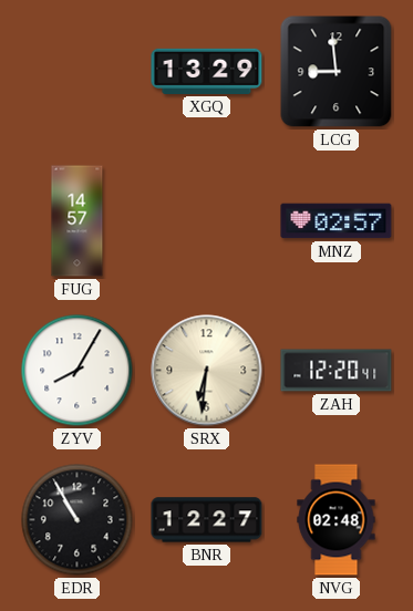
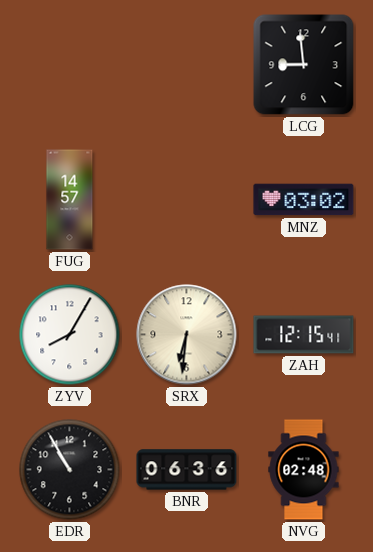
XGQ: 13:29 -> none
MNZ: 02:57 -> 03:02
ZAH: 12:20 -> 12:15
BNR: 12:27 -> 06:36
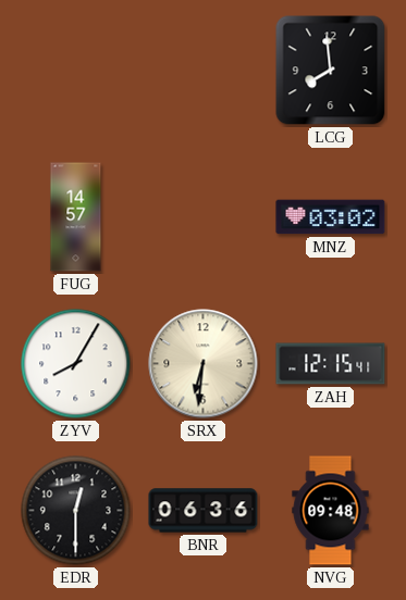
LCG: 8:59 -> 7:59
EDR: 10:55 -> 12:30
NVG: 02:48 -> 09:48
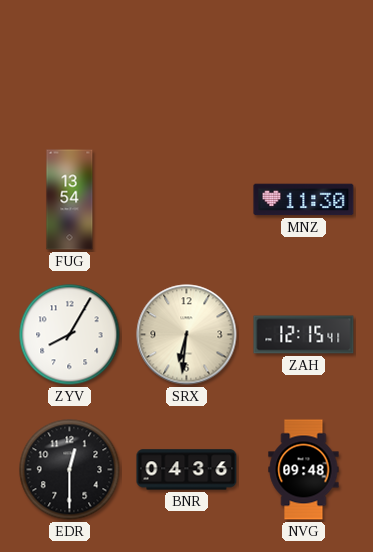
LCG: 7:59 -> none
FUG: 14:57 -> 13:54
MNZ: 03:02 -> 11:30
BNR: 06:36 -> 04:36
